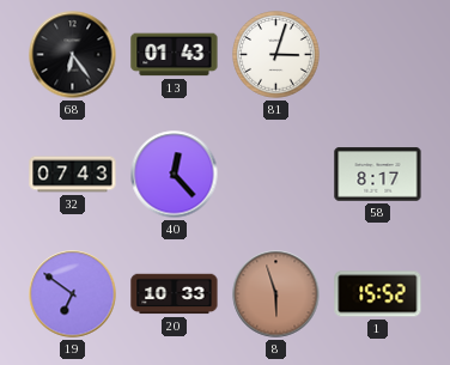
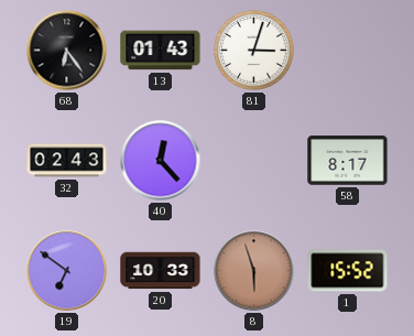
32: 07:43 -> 02:43
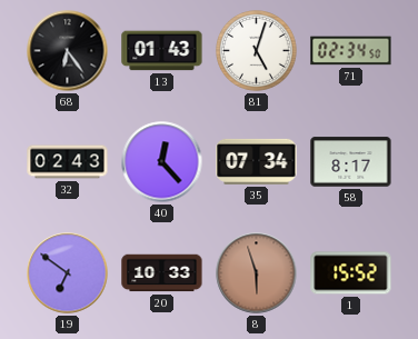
81: 3:03 -> 5:03
71: none -> 02:34
35: none -> 07:34
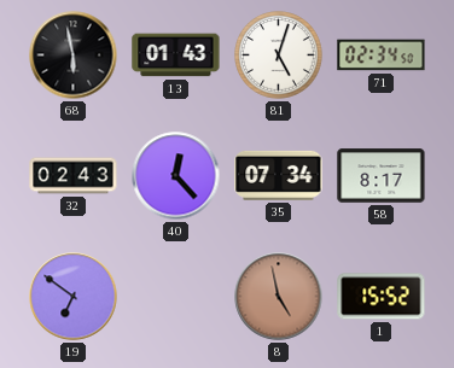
68: 6:24 -> 5:58
20: 10:33 -> none
8: 5:57 -> 4:58
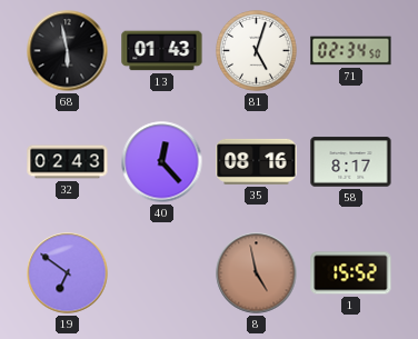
35: 07:34 -> 08:16
